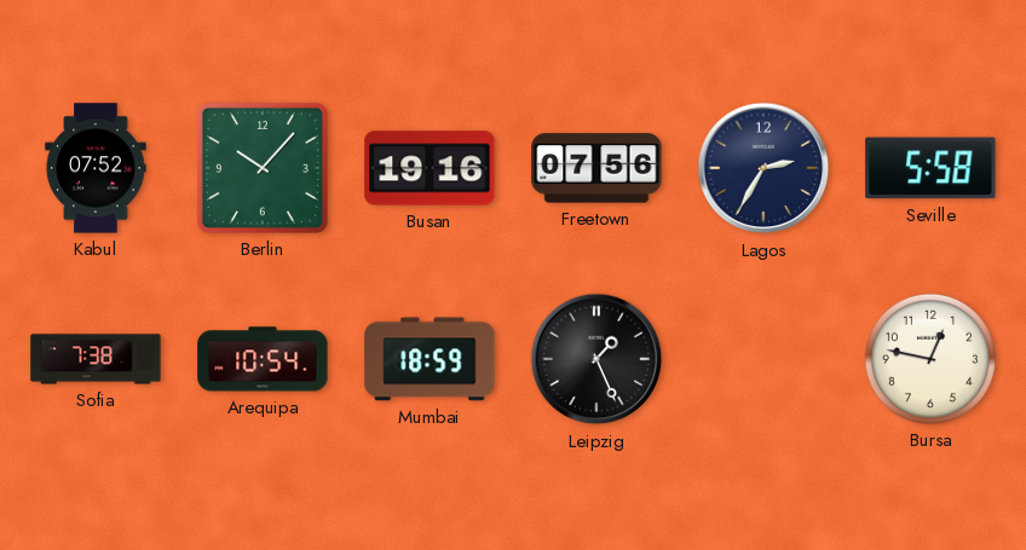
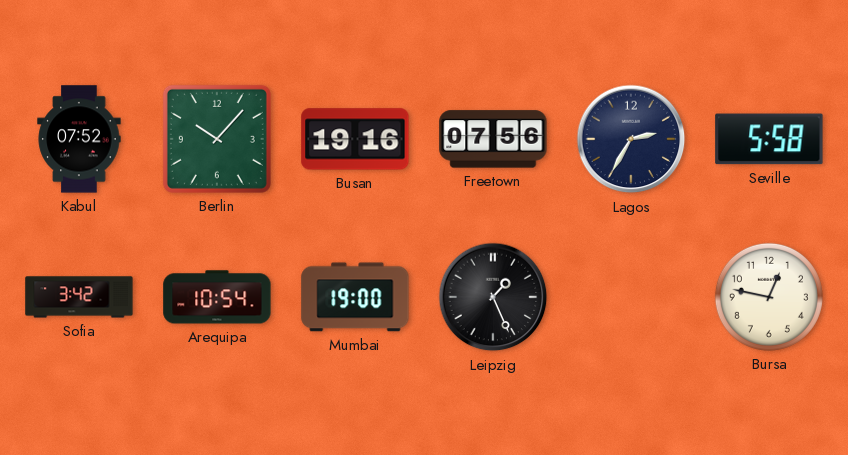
Sofia: 7:38 -> 3:42
Mumbai: 18:59 -> 19:00
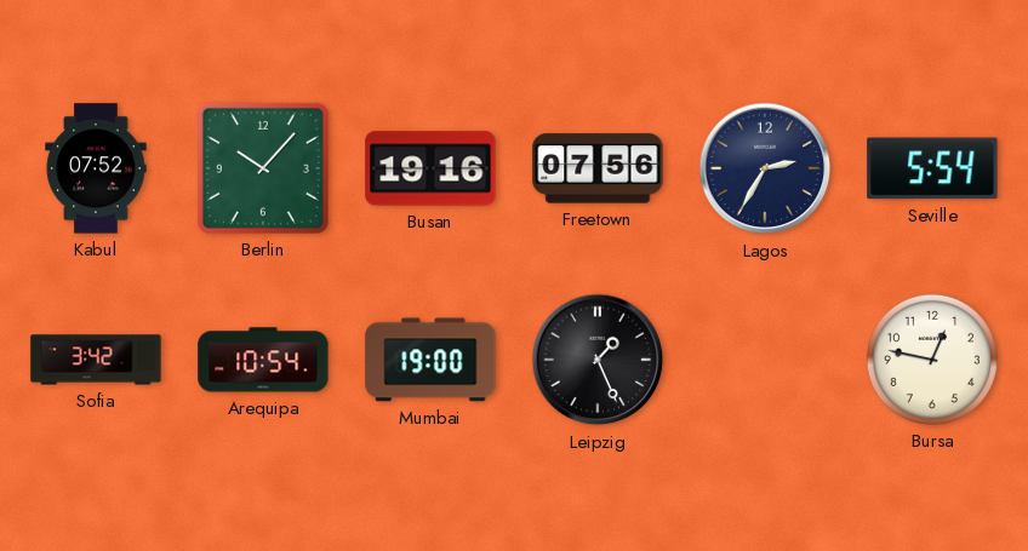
Seville: 5:58 -> 5:54
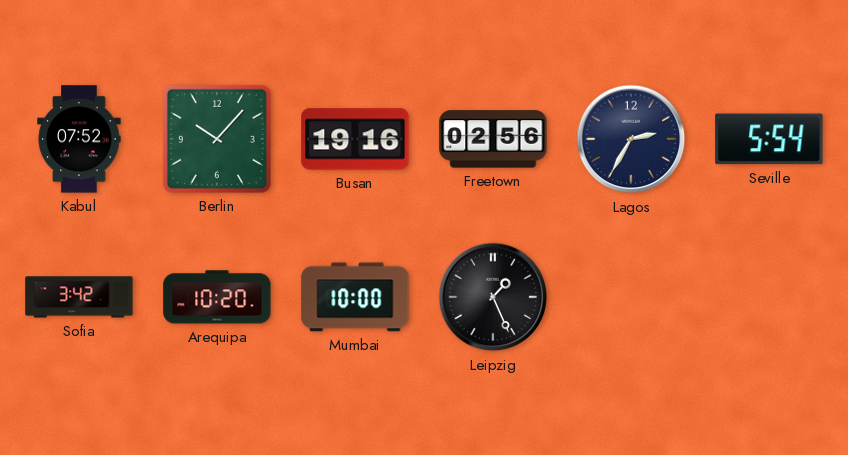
Freetown: 07:56 -> 02:56
Arequipa: 10:54 -> 10:20
Mumbai: 19:00 -> 10:00
Bursa: 12:47 -> none
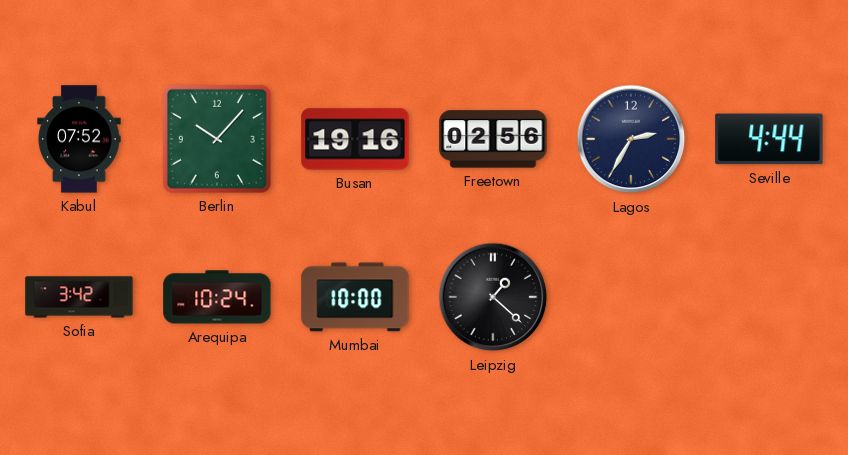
Seville: 5:54 -> 4:44
Arequipa: 10:20 -> 10:24
Leipzig: 1:26 -> 1:22
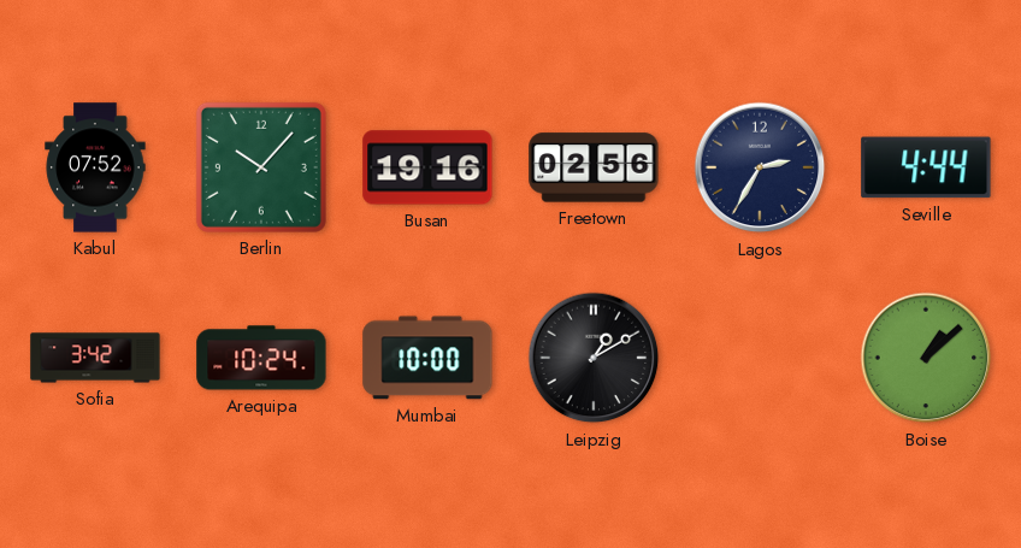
Leipzig: 1:22 -> 1:10
Boise: none -> 1:08
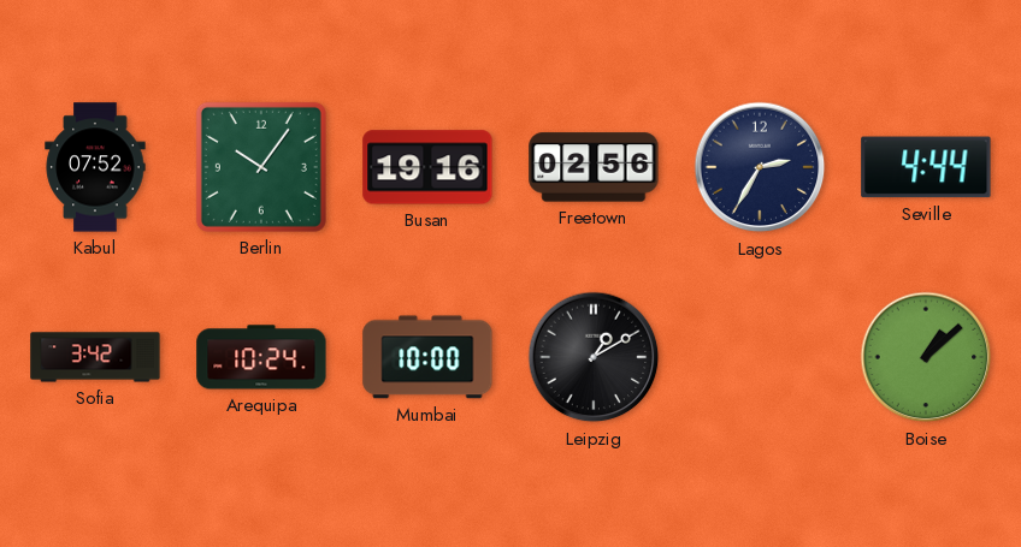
Berlin: 10:07 -> 10:06
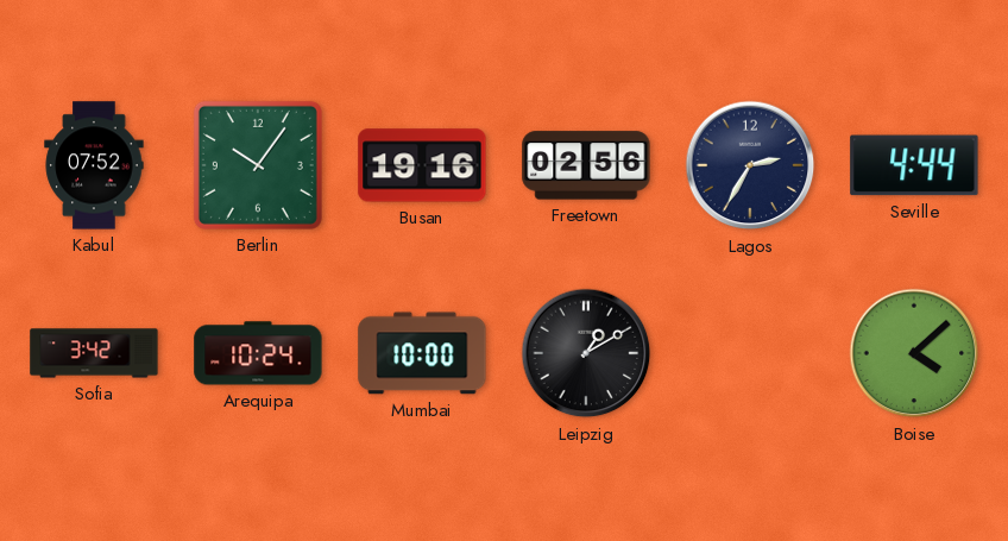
Boise: 1:08 -> 4:08
